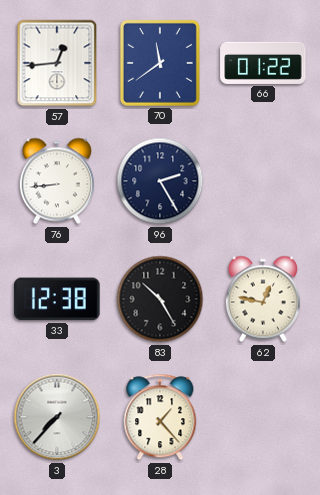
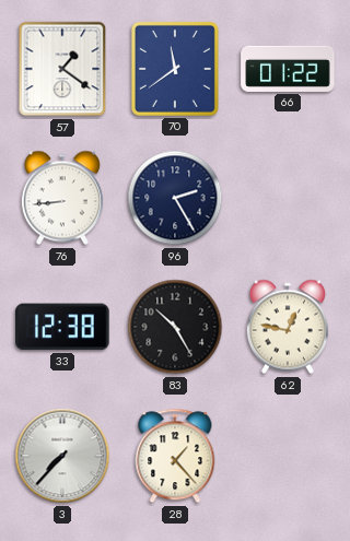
57: 12:44 -> 1:21
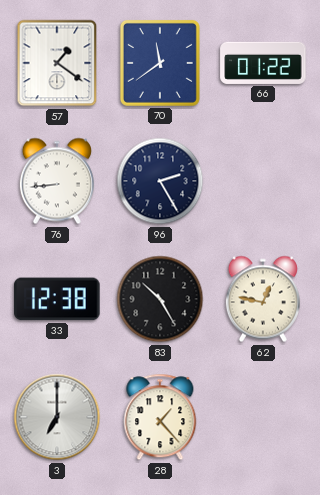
3: 7:37 -> 7:00
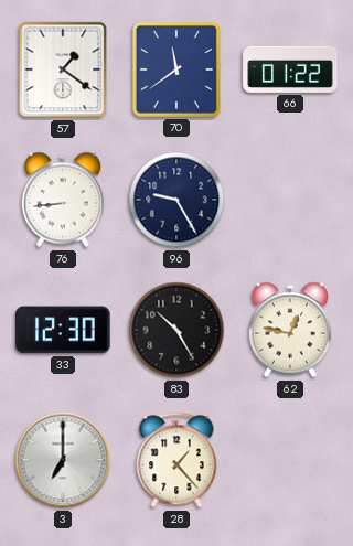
96: 2:25 -> 9:25
33: 12:38 -> 12:30
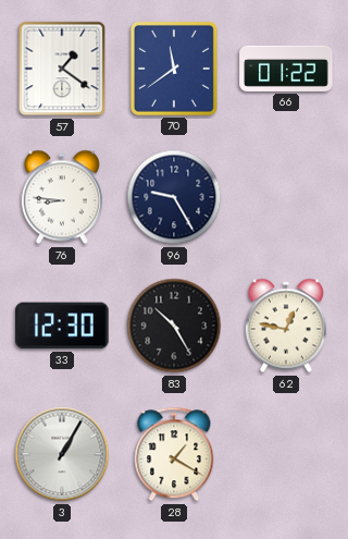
76: 8:44 -> 8:46
3: 7:00 -> 1:05
28: 1:23 -> 1:20
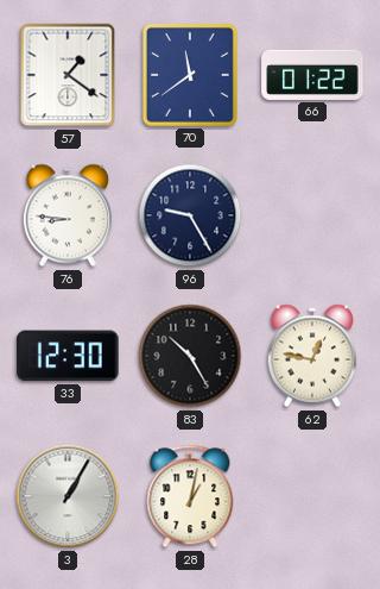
28: 1:20 -> 1:02
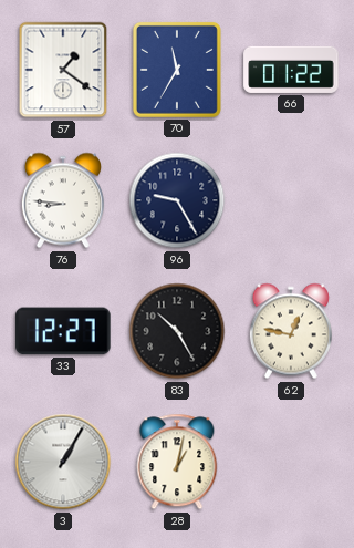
70: 11:39 -> 11:35
33: 12:30 -> 12:27
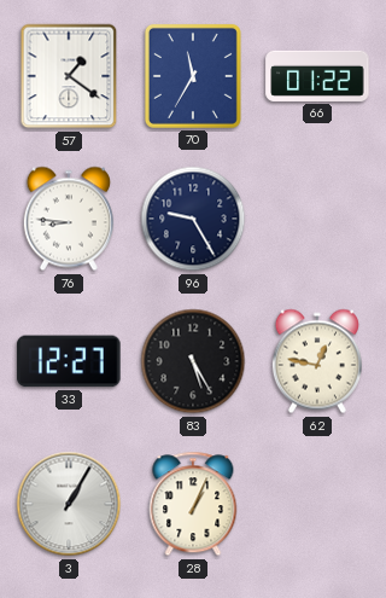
83: 10:25 -> 5:25
28: 1:02 -> 1:04
